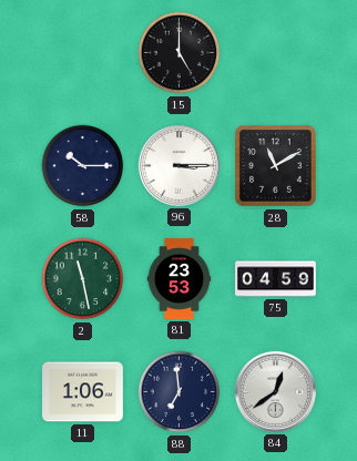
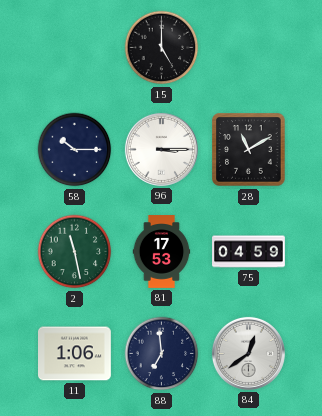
81: 23:53 -> 17:53
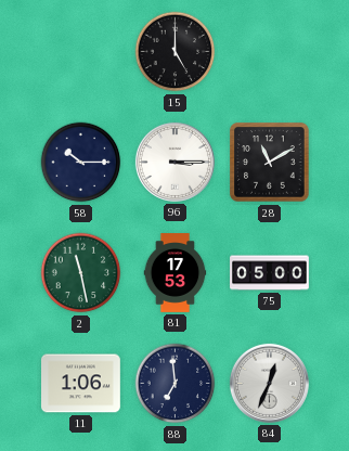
75: 04:59 -> 05:00
84: 12:39 -> 12:34
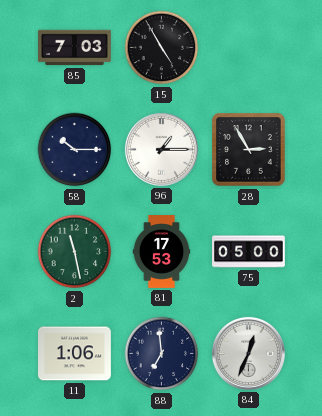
85: none -> 7:03
15: 5:00 -> 4:55
96: 3:15 -> 1:15
28: 11:10 -> 2:55
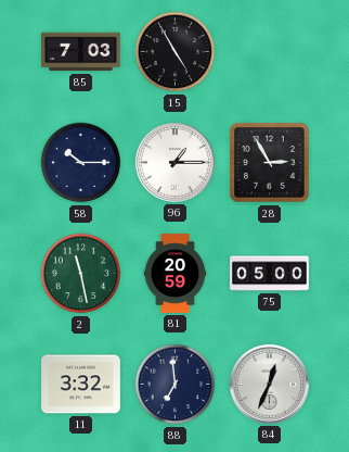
81: 17:53 -> 20:59
11: 1:06 -> 3:32
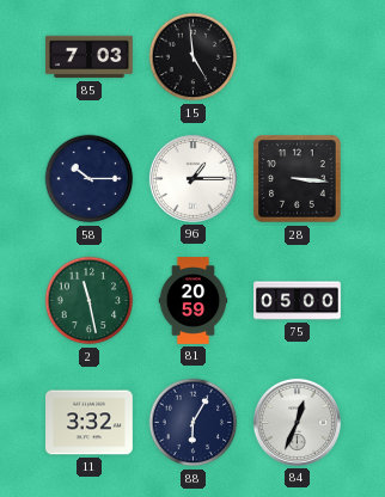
15: 4:55 -> 4:59
28: 2:55 -> 3:16
88: 6:59 -> 6:05
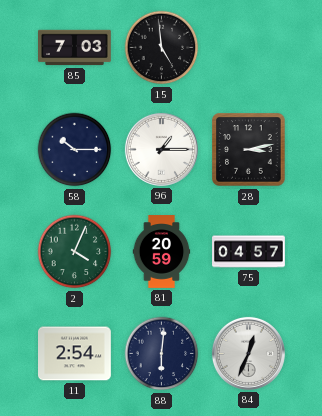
28: 3:16 -> 3:13
2: 11:28 -> 4:04
75: 05:00 -> 04:57
11: 3:32 -> 2:54
88: 6:05 -> 6:01
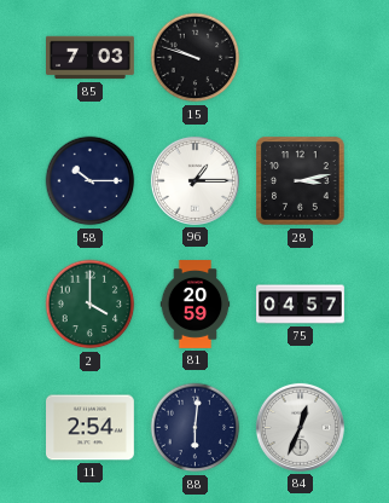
15: 4:59 -> 9:48
2: 4:04 -> 4:00
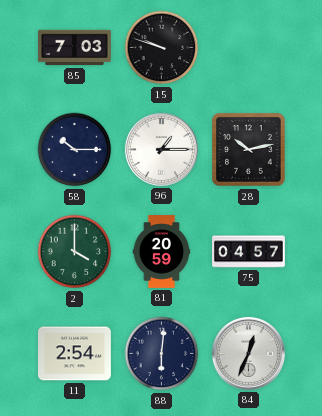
28: 3:13 -> 10:13
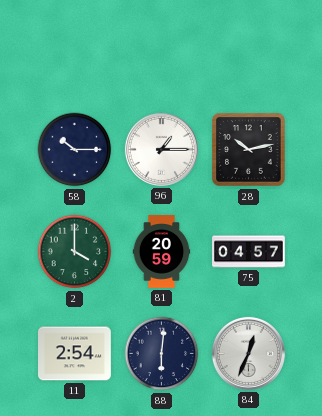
85: 7:03 -> none
15: 9:48 -> none
